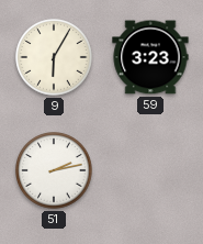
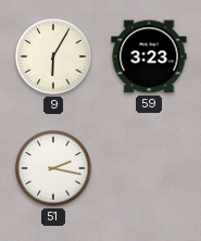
51: 2:13 -> 2:17
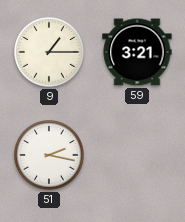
9: 6:05 -> 1:15
59: 3:23 -> 3:21
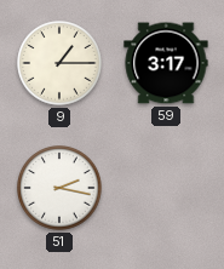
59: 3:21 -> 3:17
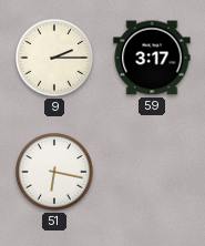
9: 1:15 -> 2:15
51: 2:17 -> 6:17
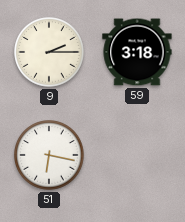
59: 3:17 -> 3:18
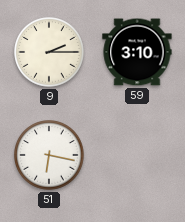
59: 3:18 -> 3:10
